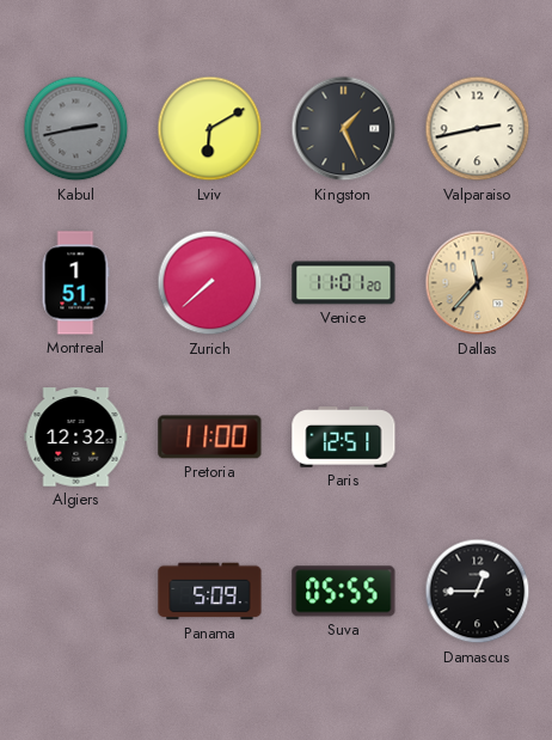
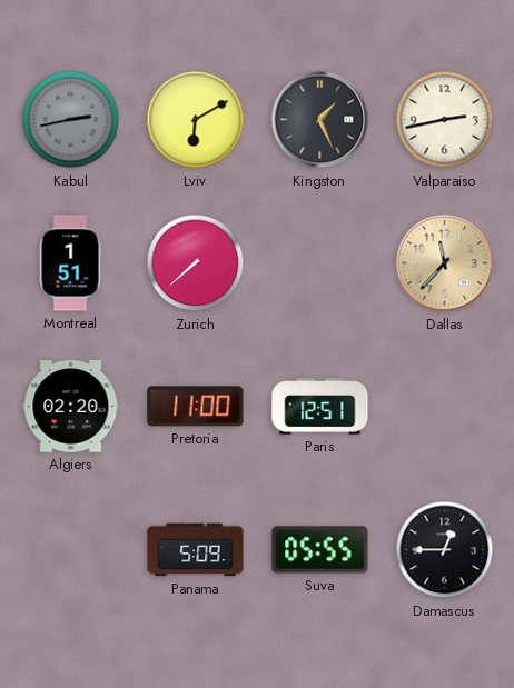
Venice: 11:01 -> none
Algiers: 12:32 -> 02:20
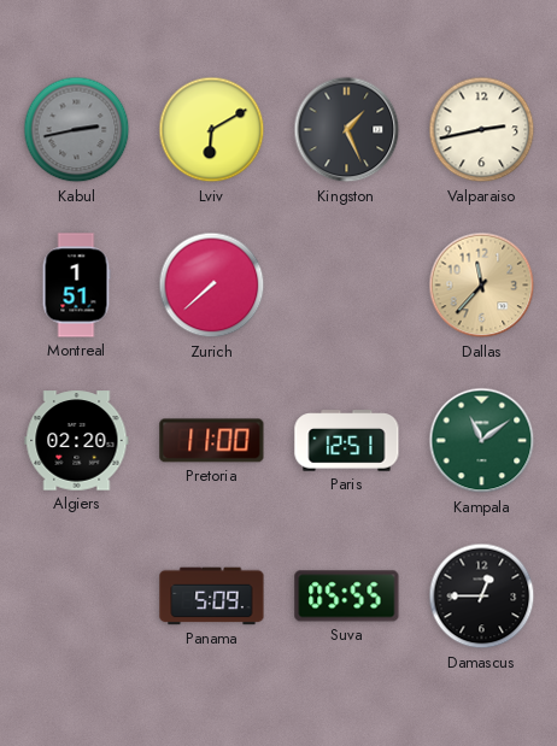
Kampala: none -> 11:09
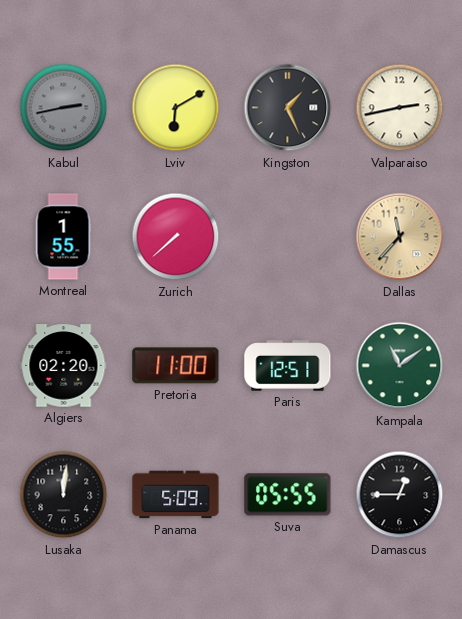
Montreal: 1:51 -> 1:55
Lusaka: none -> 12:01
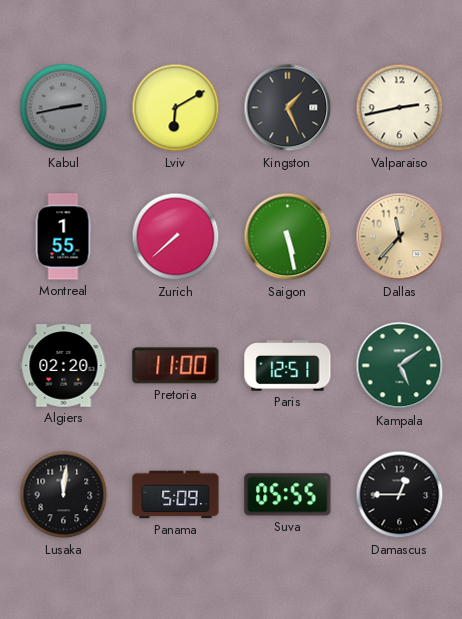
Saigon: none -> 5:28
Kampala: 11:09 -> 5:09
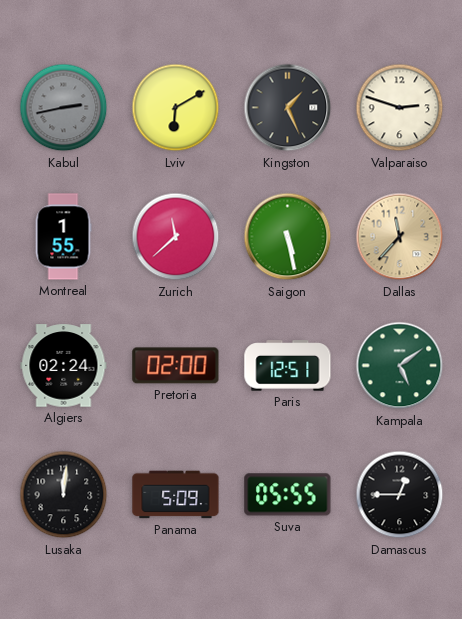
Valparaiso: 2:43 -> 2:48
Zurich: 7:38 -> 11:38
Algiers: 02:20 -> 02:24
Pretoria: 11:00 -> 02:00
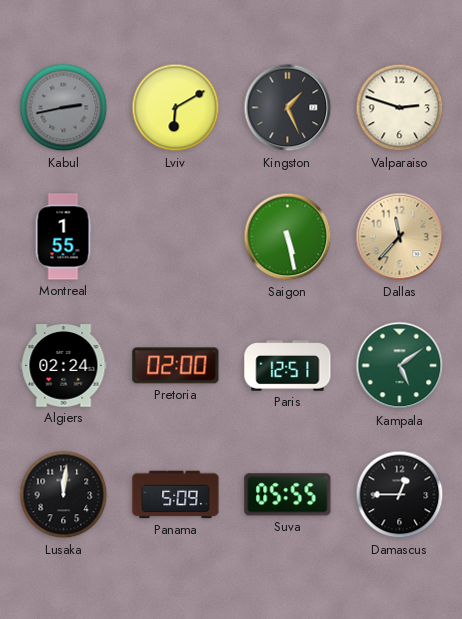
Zurich: 11:38 -> none
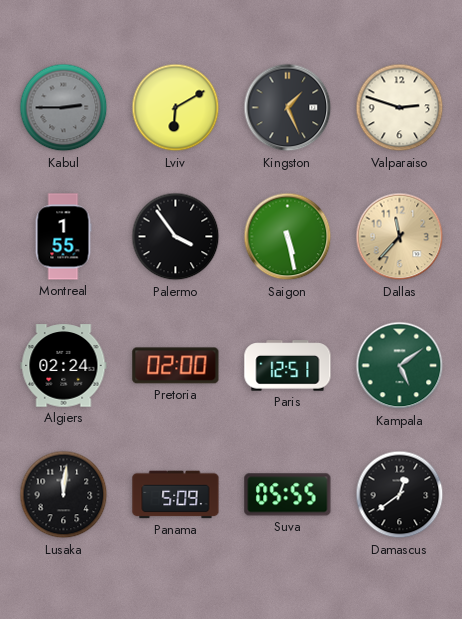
Kabul: 2:43 -> 2:45
Palermo: none -> 3:54
Damascus: 12:45 -> 12:39
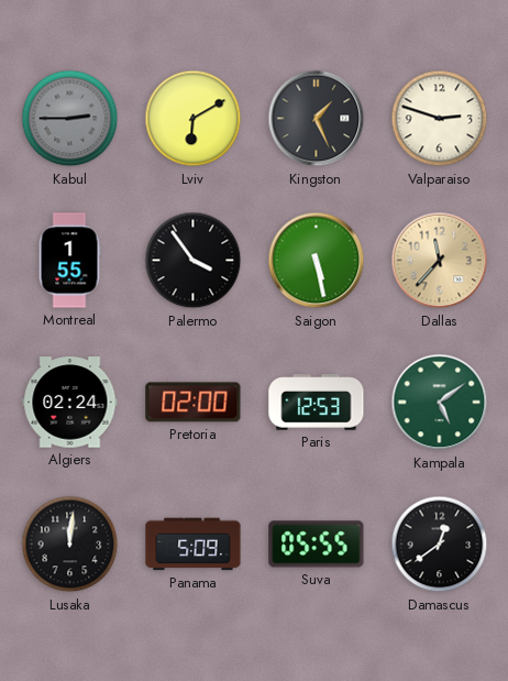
Paris: 12:51 -> 12:53
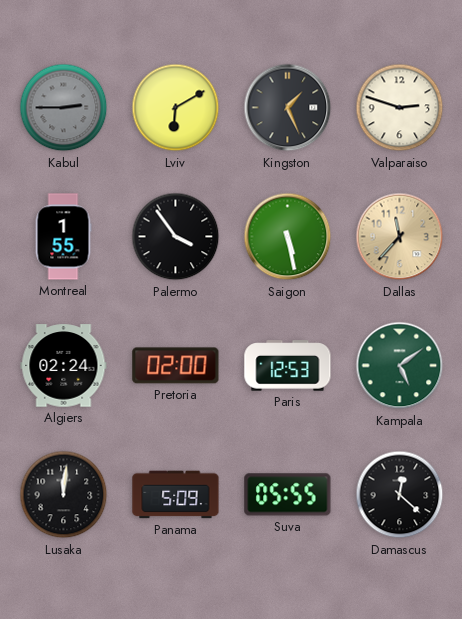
Damascus: 12:39 -> 12:22
